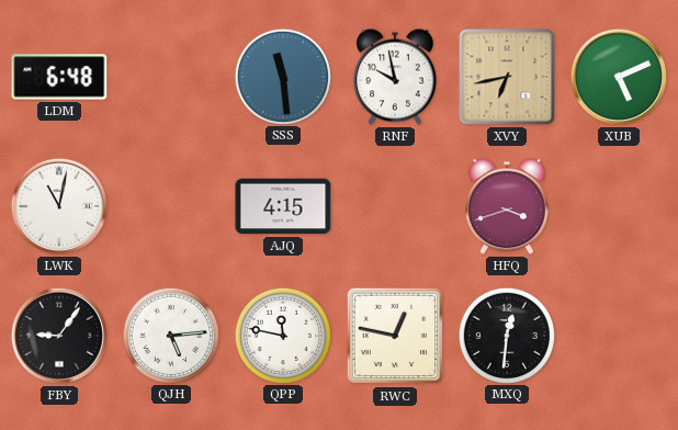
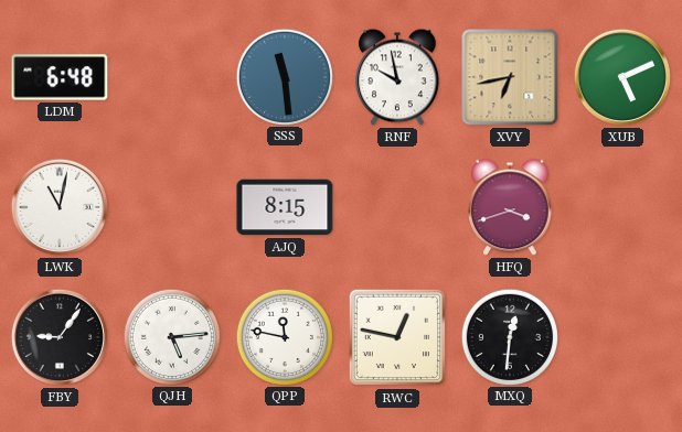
AJQ: 4:15 -> 8:15
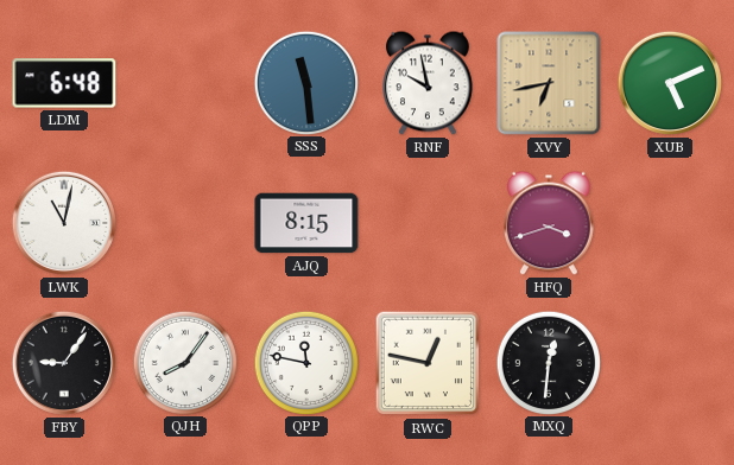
QJH: 5:14 -> 8:06
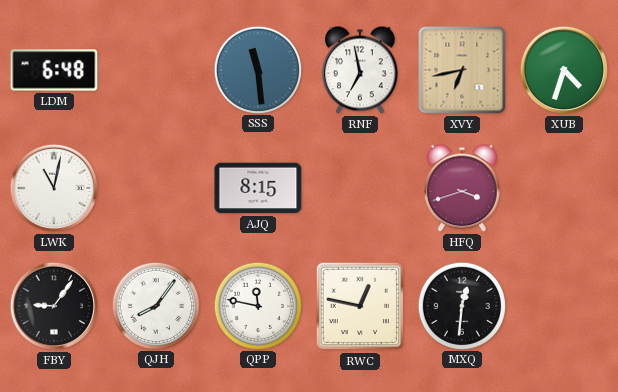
RNF: 9:58 -> 6:58
XUB: 5:11 -> 4:33
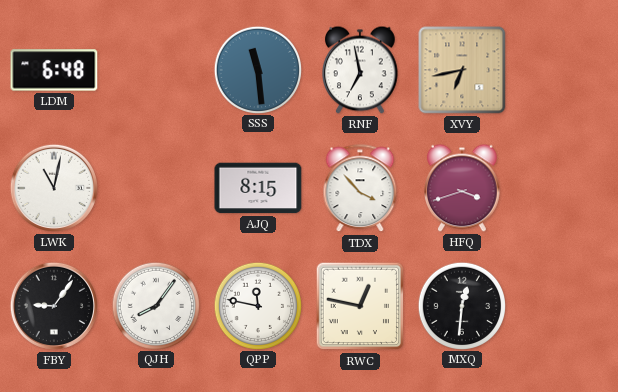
XUB: 4:33 -> none
TDX: none -> 3:53
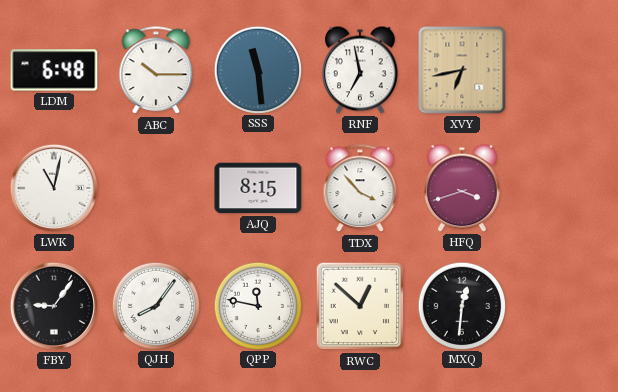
ABC: none -> 10:15
RWC: 12:47 -> 12:52
